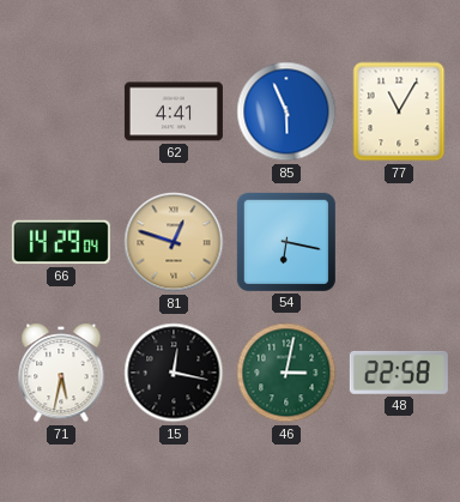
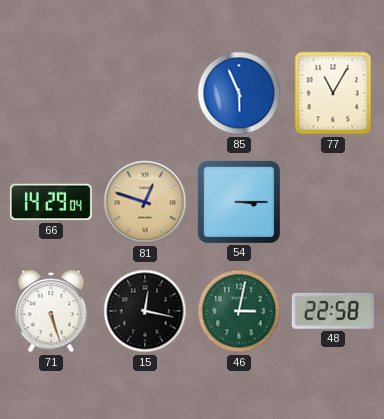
62: 4:41 -> none
54: 6:17 -> 3:15
71: 5:32 -> 5:27
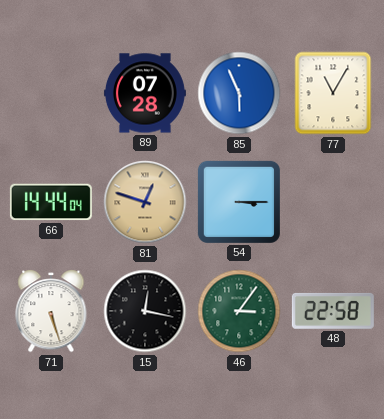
89: none -> 07:28
66: 14:29 -> 14:44
46: 3:02 -> 3:06
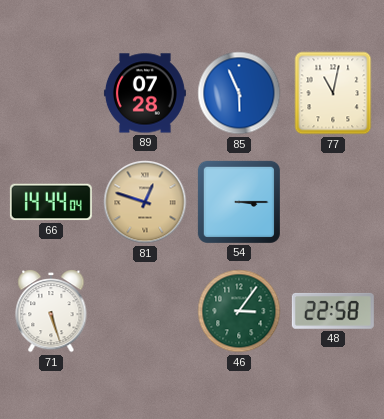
77: 11:05 -> 11:02
15: 12:17 -> none
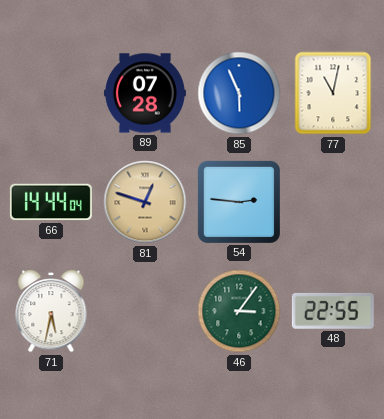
54: 3:15 -> 2:46
71: 5:27 -> 5:32
48: 22:58 -> 22:55
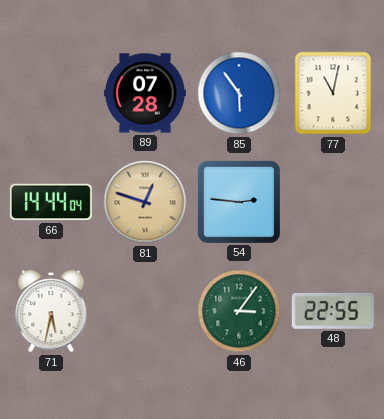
85: 5:56 -> 5:54
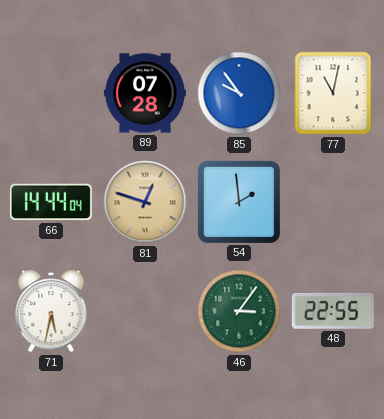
85: 5:54 -> 9:54
54: 2:46 -> 1:59
